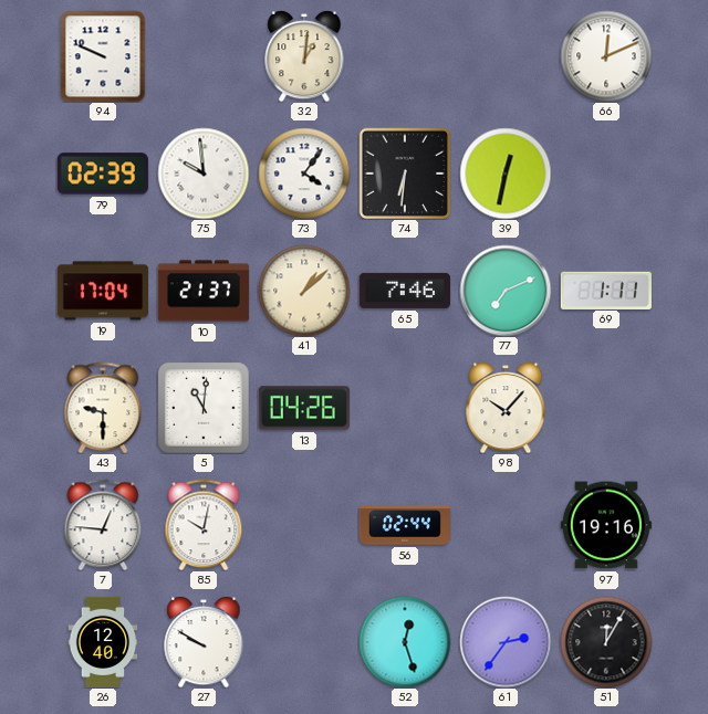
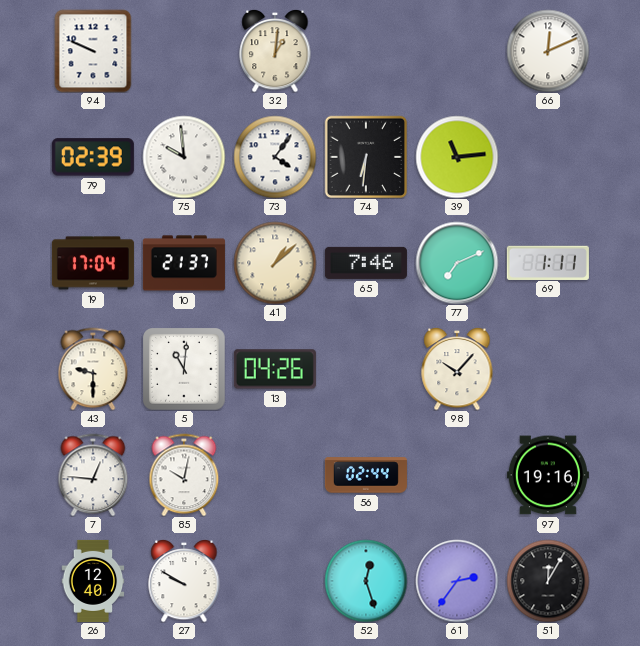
39: 12:32 -> 11:14
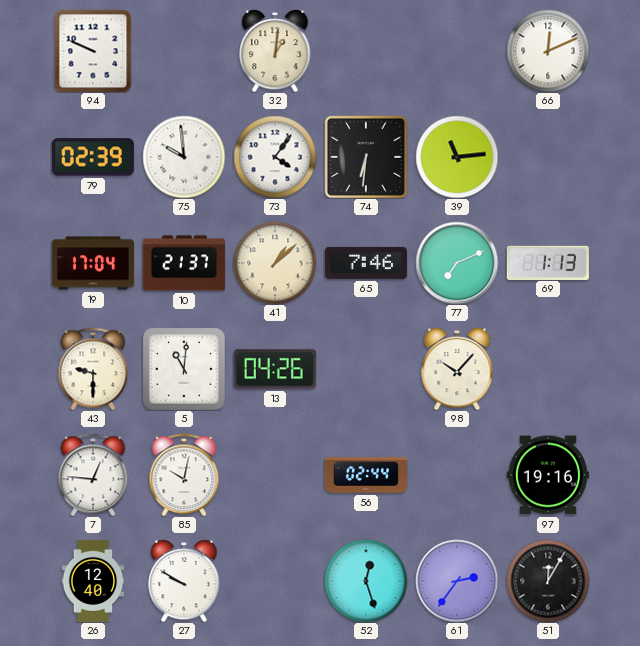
69: 1:11 -> 1:13
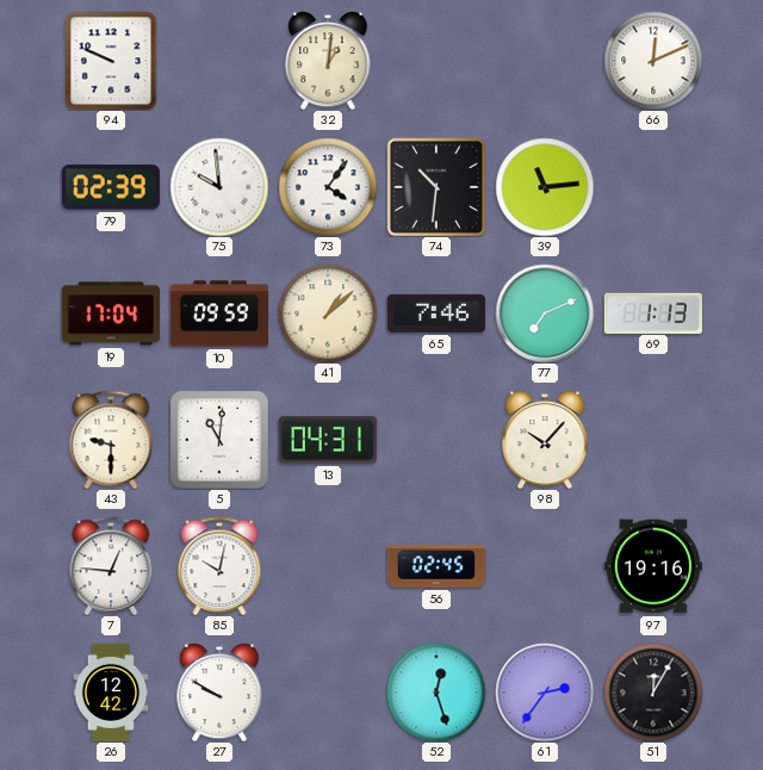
74: 6:31 -> 10:31
10: 21:37 -> 09:59
13: 04:26 -> 04:31
56: 02:44 -> 02:45
26: 12:40 -> 12:42
